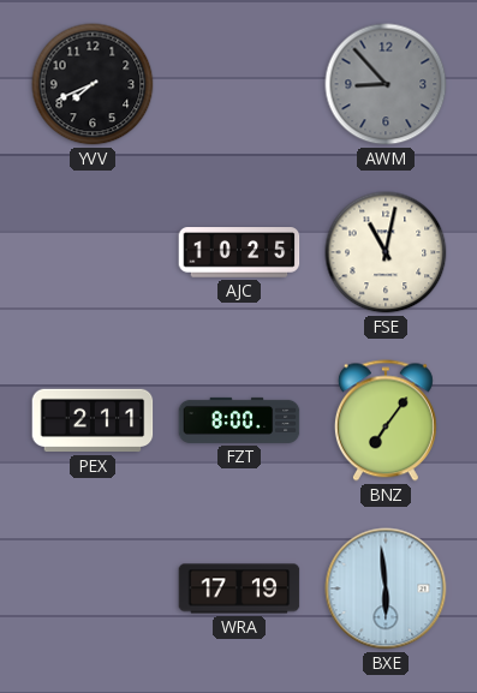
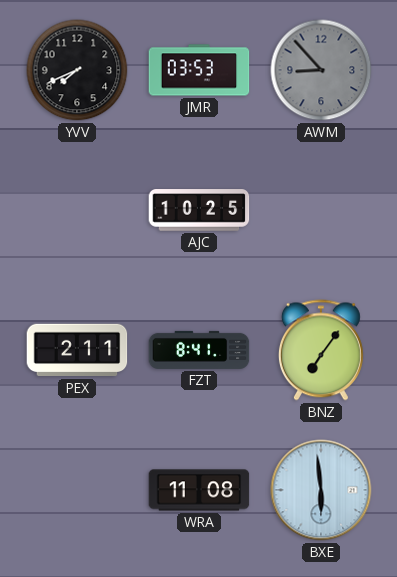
JMR: none -> 03:53
FSE: 11:02 -> none
FZT: 8:00 -> 8:41
WRA: 17:19 -> 11:08
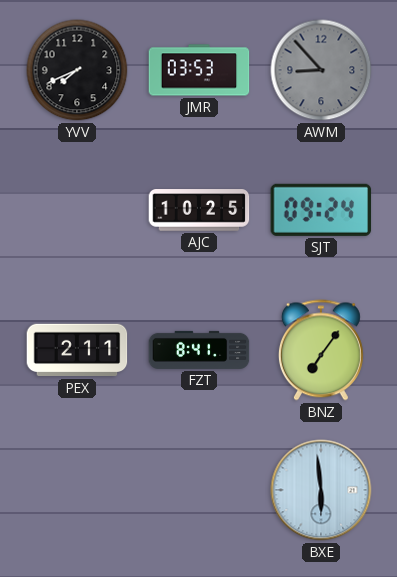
SJT: none -> 09:24
WRA: 11:08 -> none
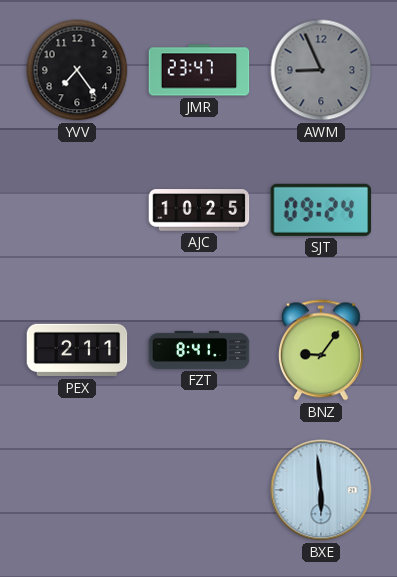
YVV: 7:41 -> 7:24
JMR: 03:53 -> 23:47
AWM: 8:53 -> 8:56
BNZ: 7:06 -> 9:06
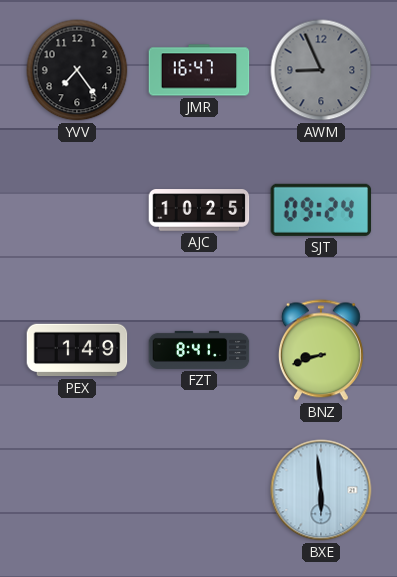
JMR: 23:47 -> 16:47
PEX: 2:11 -> 1:49
BNZ: 9:06 -> 8:42
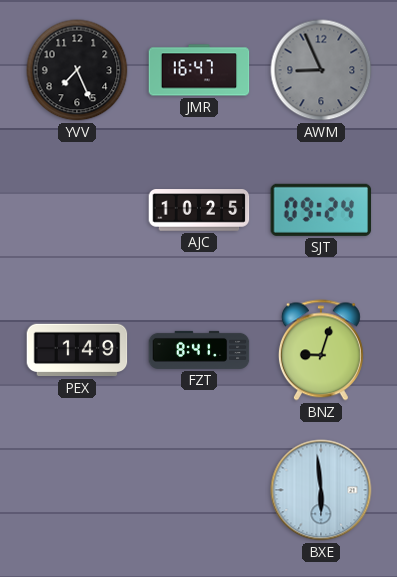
YVV: 7:24 -> 7:26
BNZ: 8:42 -> 9:03
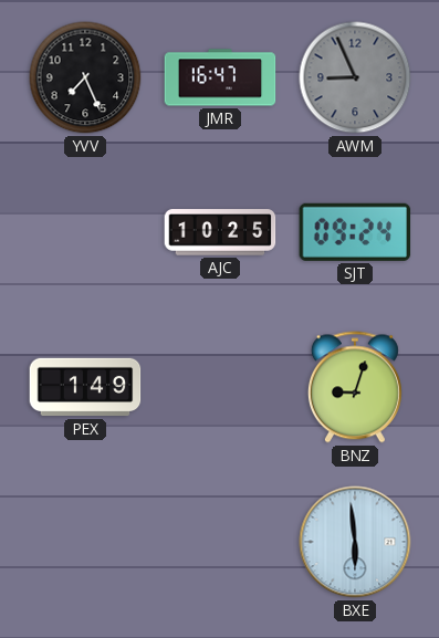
FZT: 8:41 -> none
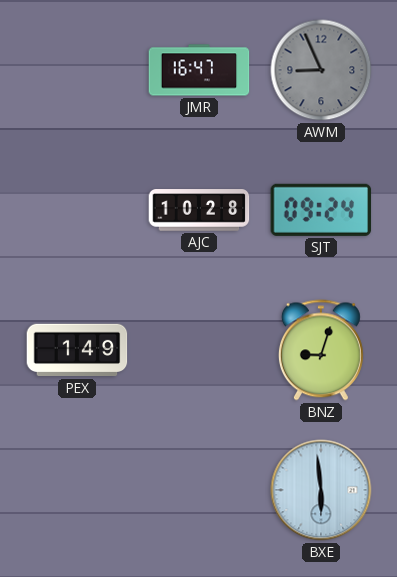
YVV: 7:26 -> none
AJC: 10:25 -> 10:28
